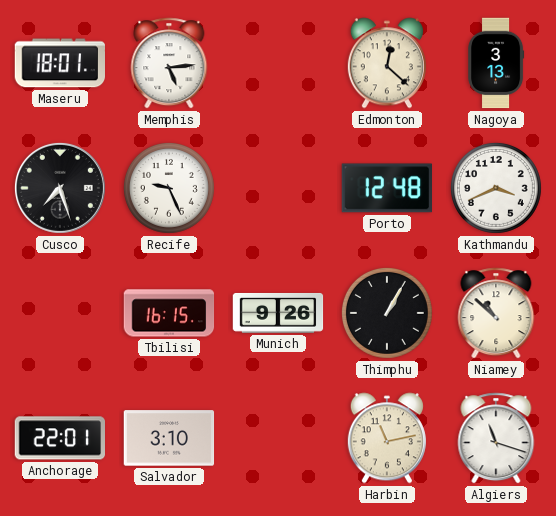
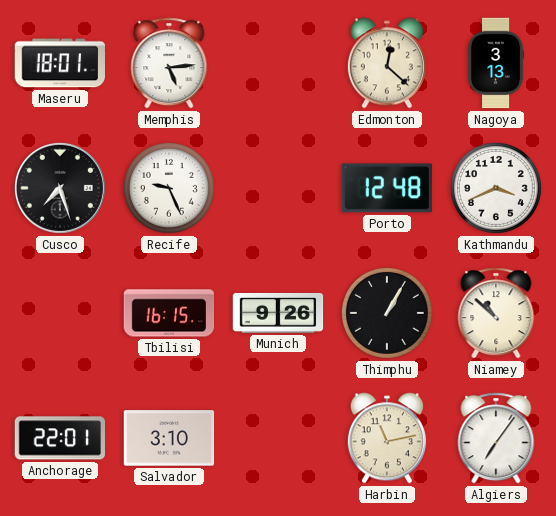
Algiers: 11:18 -> 7:06
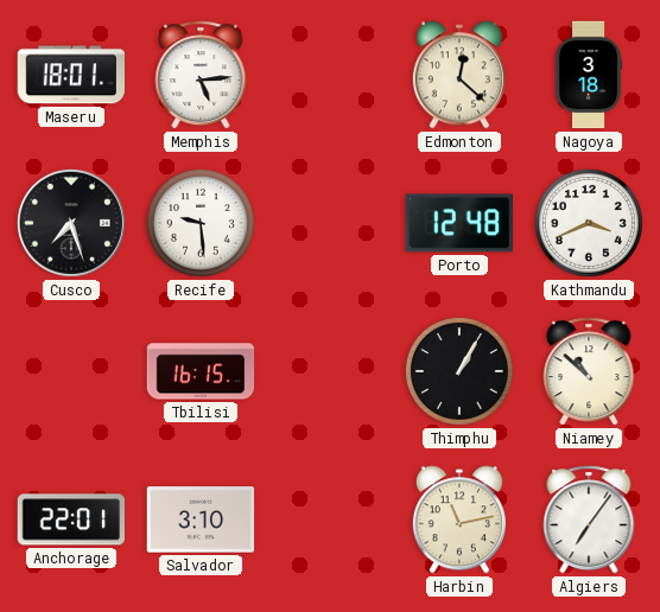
Nagoya: 3:13 -> 3:18
Recife: 9:26 -> 9:29
Munich: 9:26 -> none
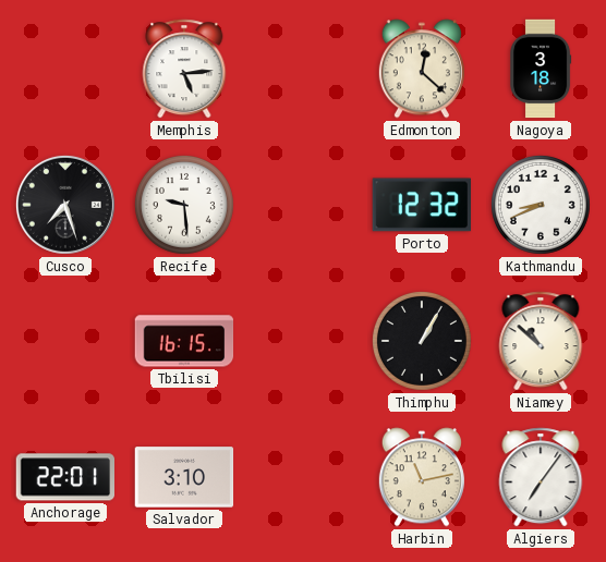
Maseru: 18:01 -> none
Porto: 12:48 -> 12:32
Kathmandu: 3:41 -> 8:41
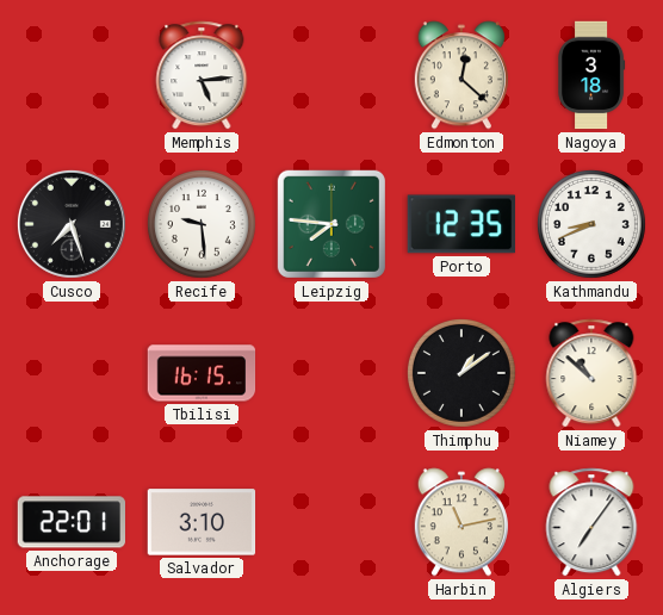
Leipzig: none -> 7:46
Porto: 12:32 -> 12:35
Thimphu: 1:05 -> 1:09
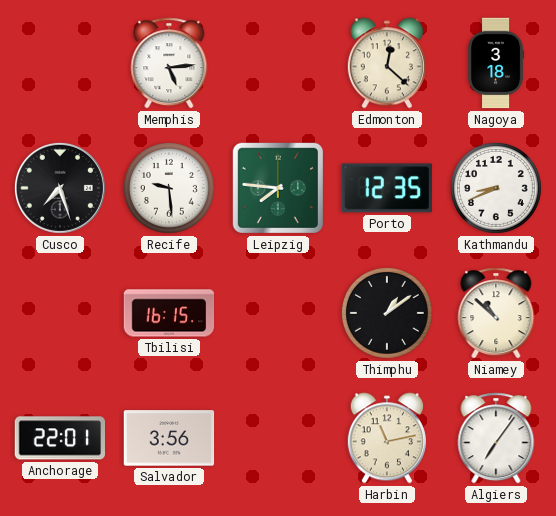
Salvador: 3:10 -> 3:56
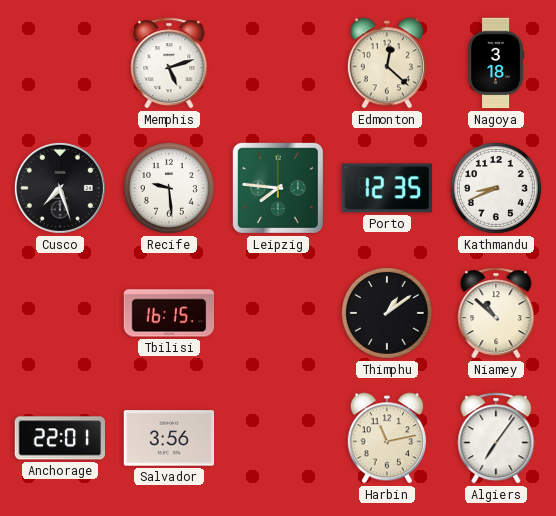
Memphis: 5:14 -> 5:12
